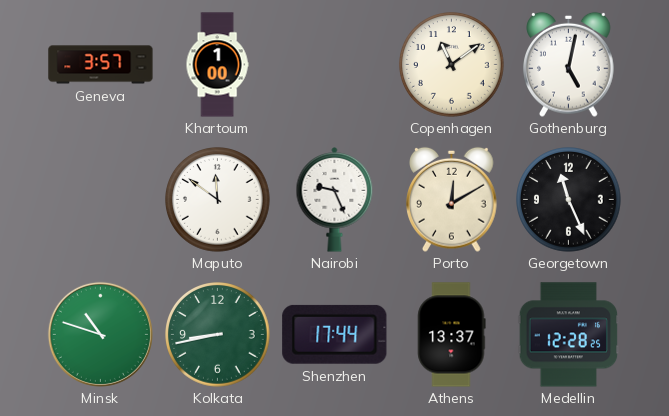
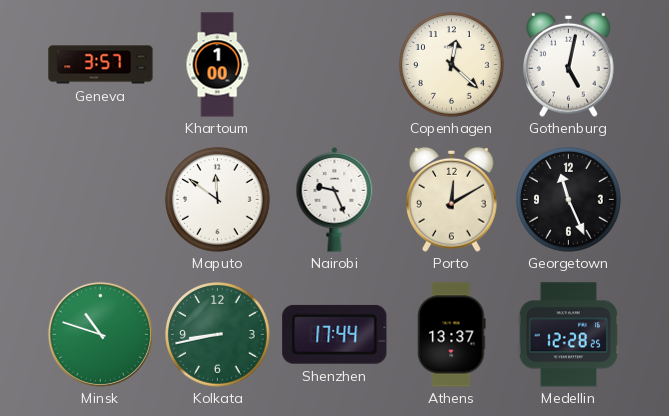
Copenhagen: 11:09 -> 12:22
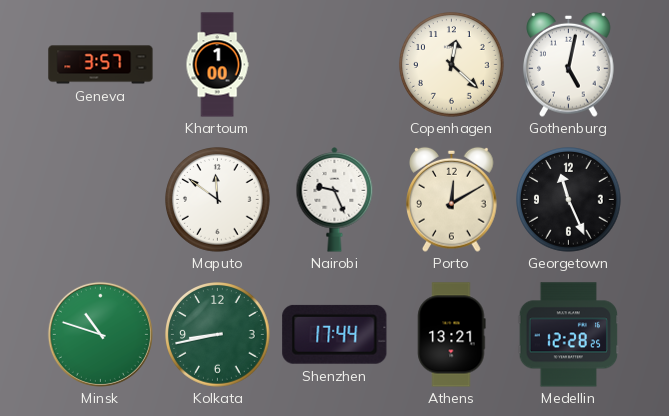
Athens: 13:37 -> 13:21
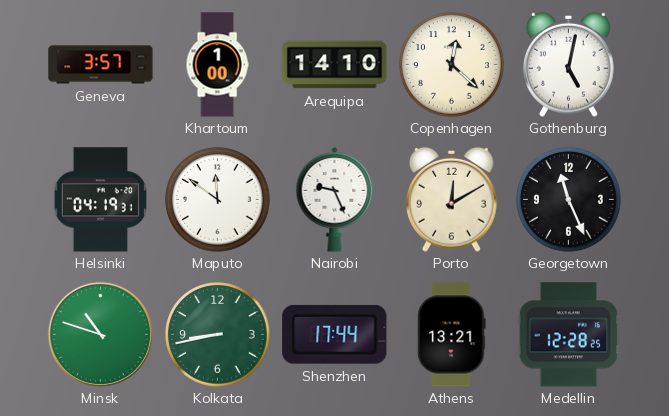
Arequipa: none -> 14:10
Helsinki: none -> 04:19
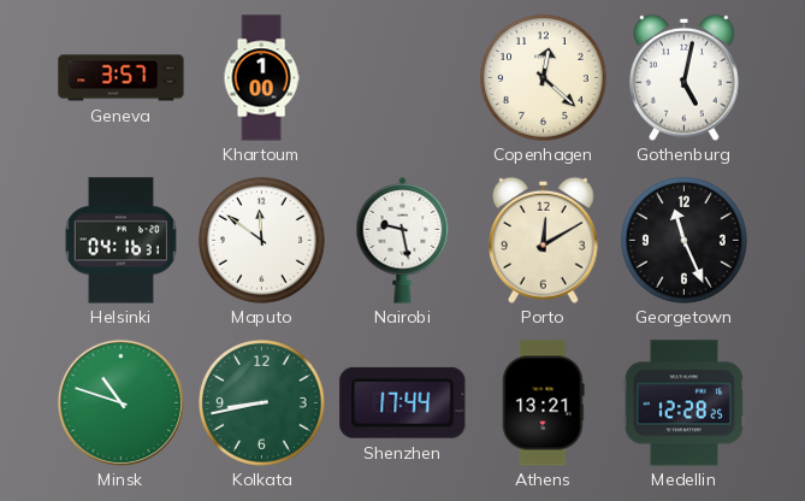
Arequipa: 14:10 -> none
Helsinki: 04:19 -> 04:16
Nairobi: 9:26 -> 9:28
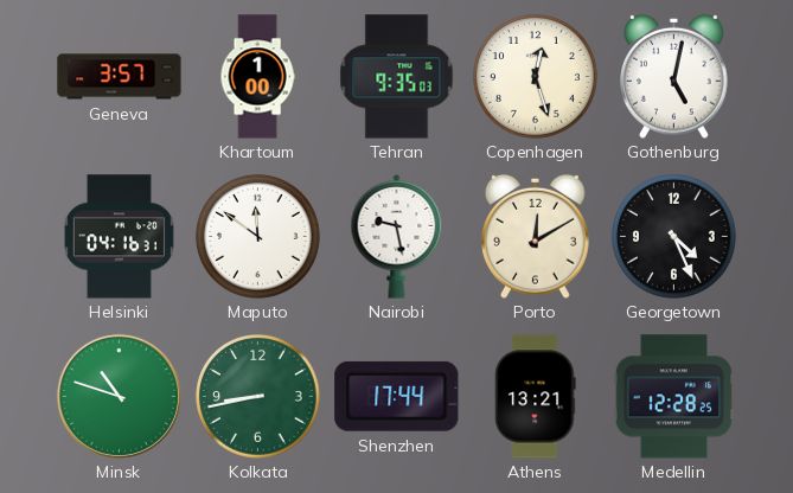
Tehran: none -> 9:35
Copenhagen: 12:22 -> 12:27
Georgetown: 11:26 -> 4:26
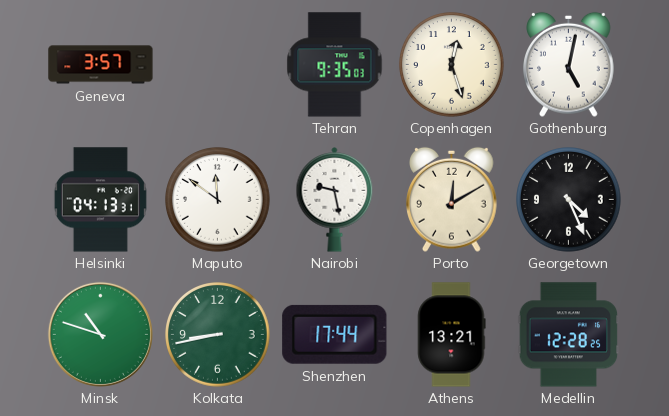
Khartoum: 1:00 -> none
Helsinki: 04:16 -> 04:13
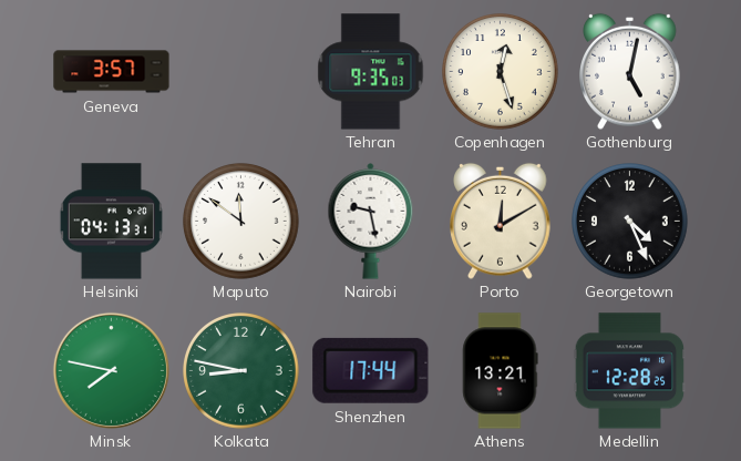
Minsk: 10:48 -> 7:47
Kolkata: 8:43 -> 8:47
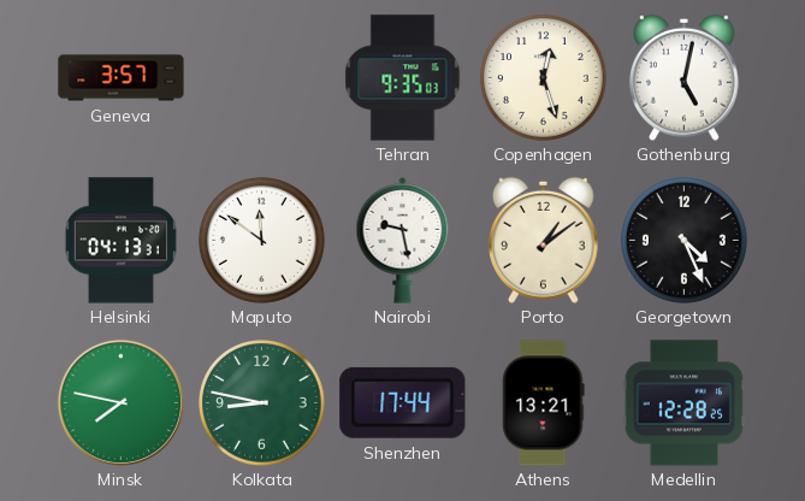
Porto: 12:10 -> 1:09
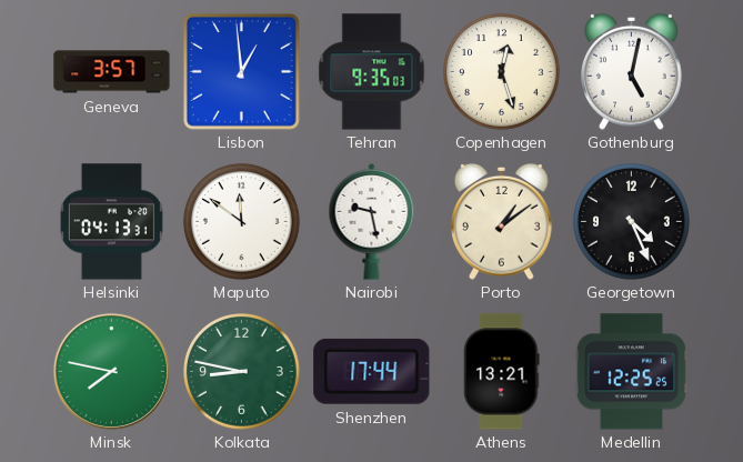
Lisbon: none -> 12:59
Medellin: 12:28 -> 12:25
